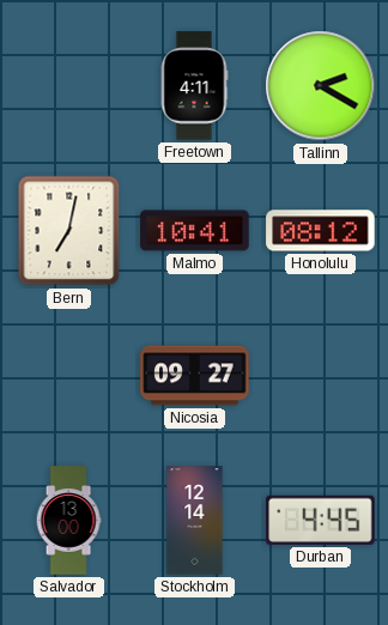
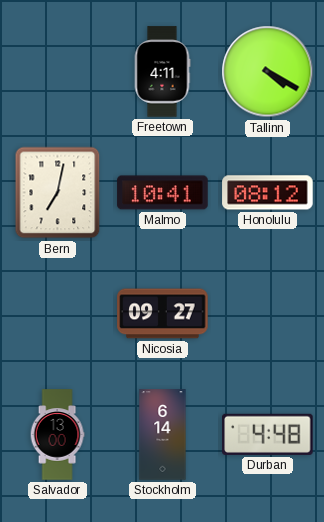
Tallinn: 2:20 -> 4:20
Stockholm: 12:14 -> 6:14
Durban: 4:45 -> 4:48
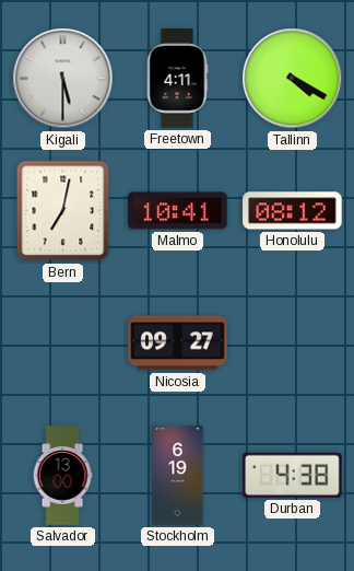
Kigali: none -> 5:30
Stockholm: 6:14 -> 6:19
Durban: 4:48 -> 4:38
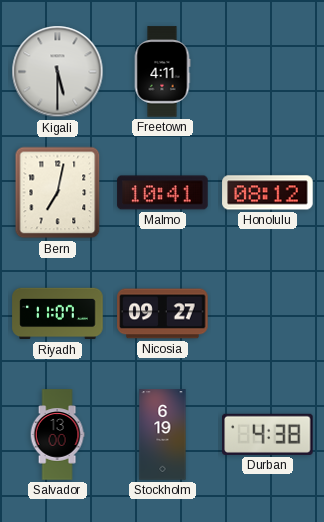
Tallinn: 4:20 -> none
Riyadh: none -> 11:07
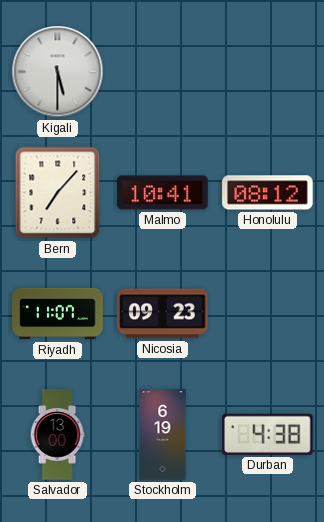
Freetown: 4:11 -> none
Bern: 7:02 -> 7:07
Nicosia: 09:27 -> 09:23
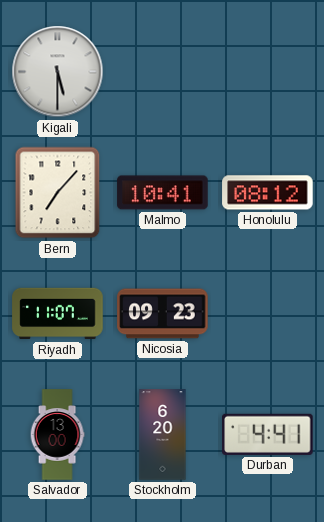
Stockholm: 6:19 -> 6:20
Durban: 4:38 -> 4:41
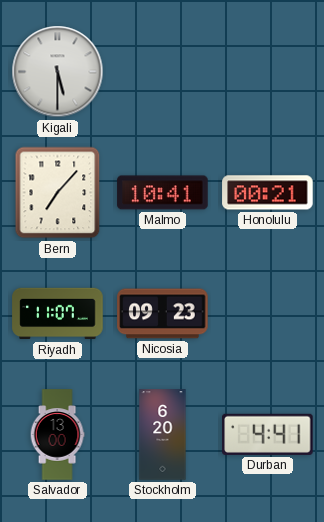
Honolulu: 08:12 -> 00:21
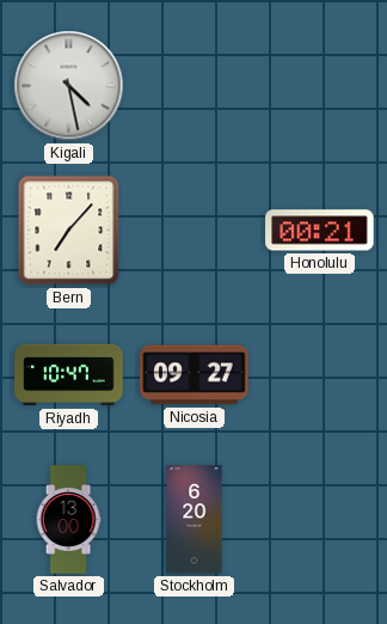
Kigali: 5:30 -> 4:28
Malmo: 10:41 -> none
Riyadh: 11:07 -> 10:47
Nicosia: 09:23 -> 09:27
Durban: 4:41 -> none
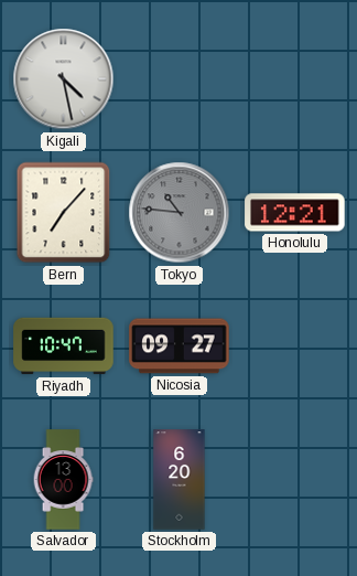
Tokyo: none -> 10:46
Honolulu: 00:21 -> 12:21
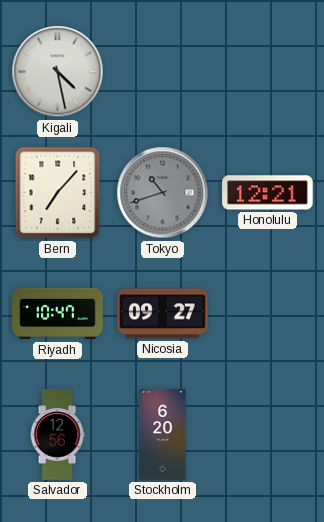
Tokyo: 10:46 -> 10:42
Salvador: 13:00 -> 12:56
